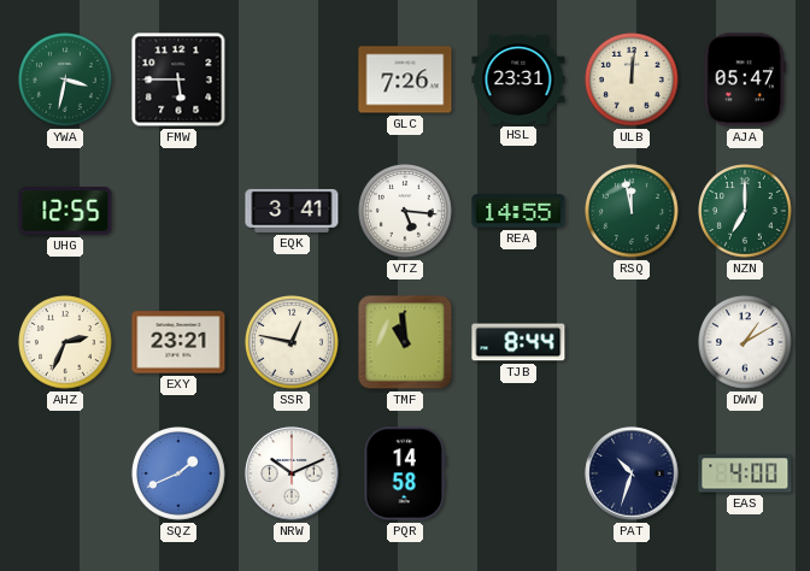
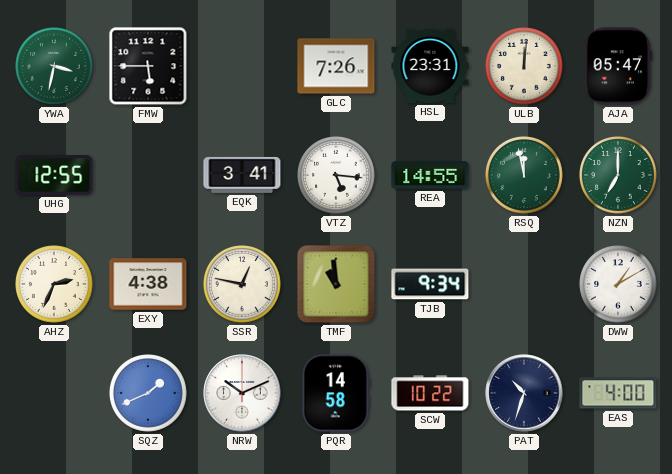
EXY: 23:21 -> 4:38
TJB: 8:44 -> 9:34
SCW: none -> 10:22
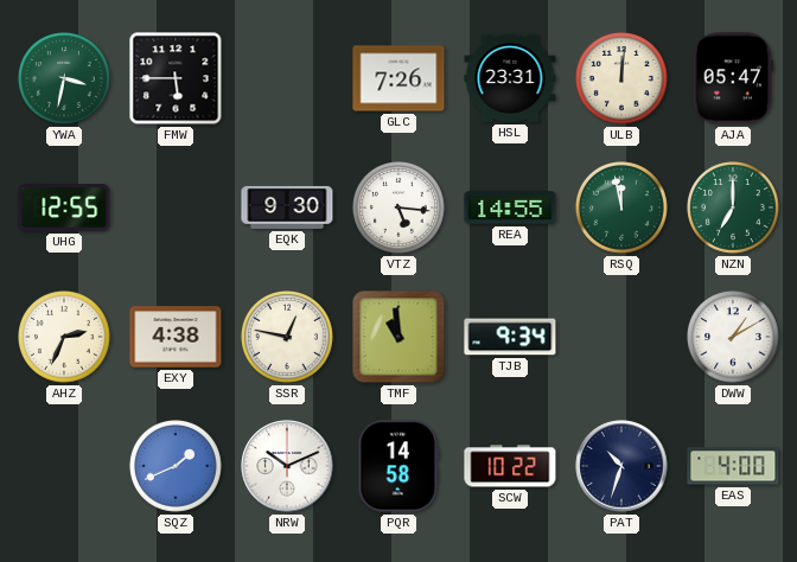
EQK: 3:41 -> 9:30
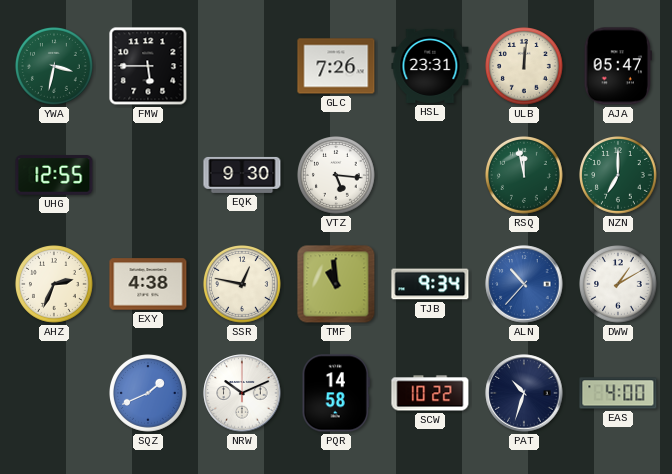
REA: 14:55 -> none
ALN: none -> 10:37
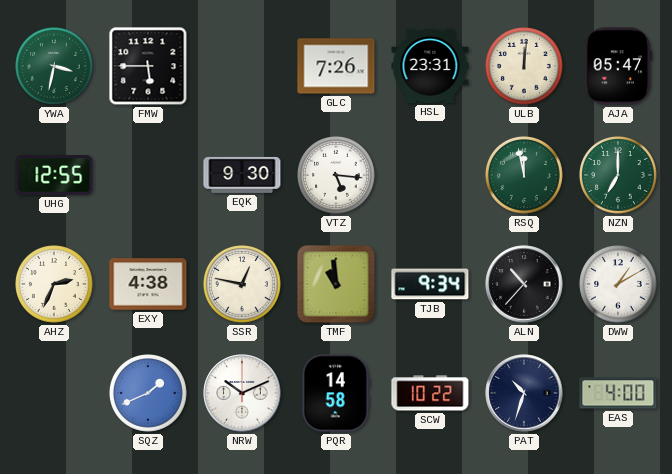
ALN dial: blue -> black
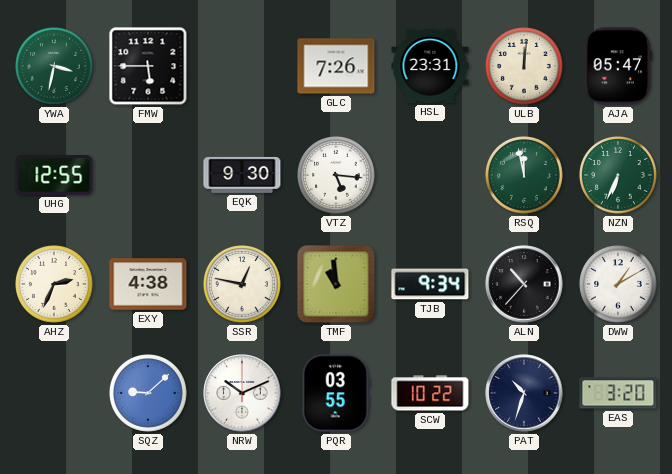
NZN: 7:00 -> 6:34
SQZ: 1:41 -> 9:08
PQR: 14:58 -> 03:55
EAS: 4:00 -> 3:20
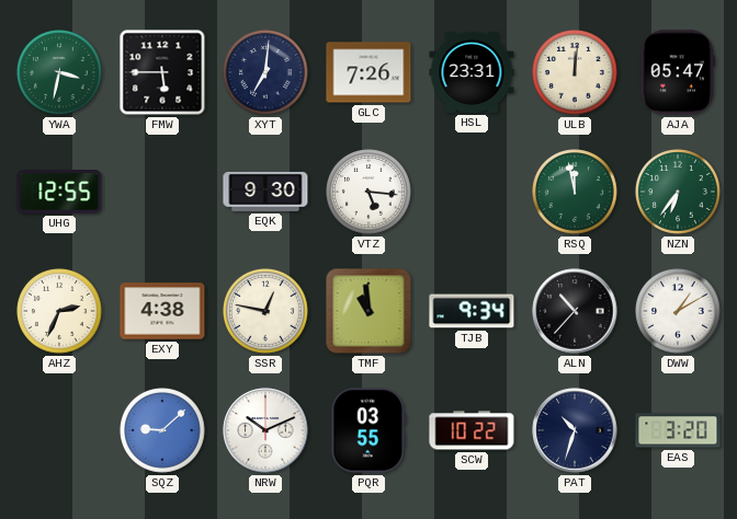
XYT: none -> 7:01
NZN: 6:34 -> 6:36
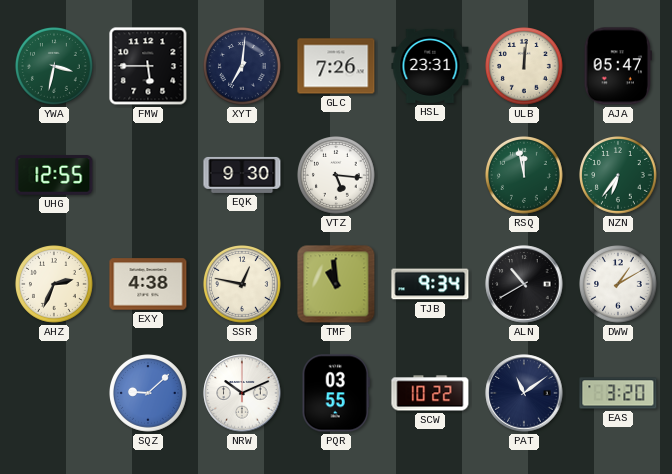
ALN: 10:37 -> 10:40
PAT: 10:33 -> 11:09
